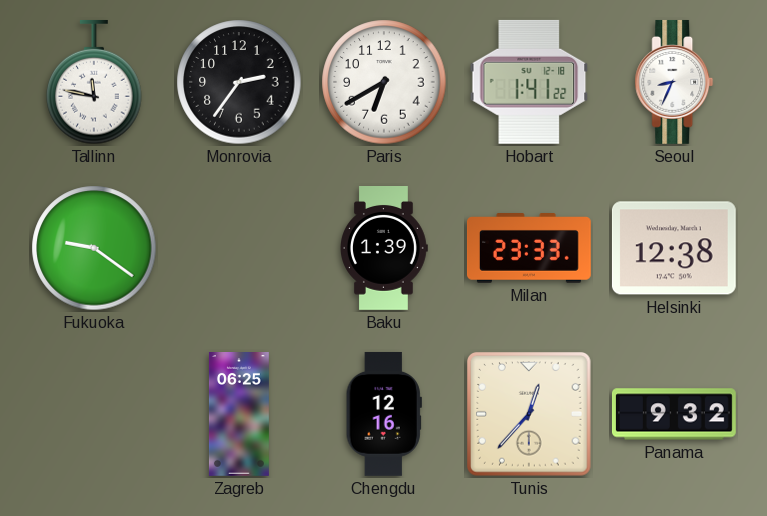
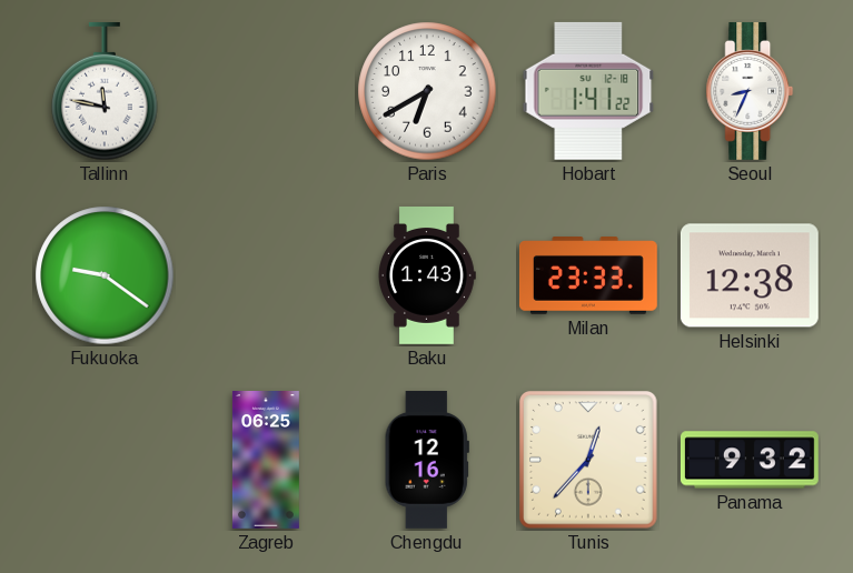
Monrovia: 2:36 -> none
Baku: 1:39 -> 1:43
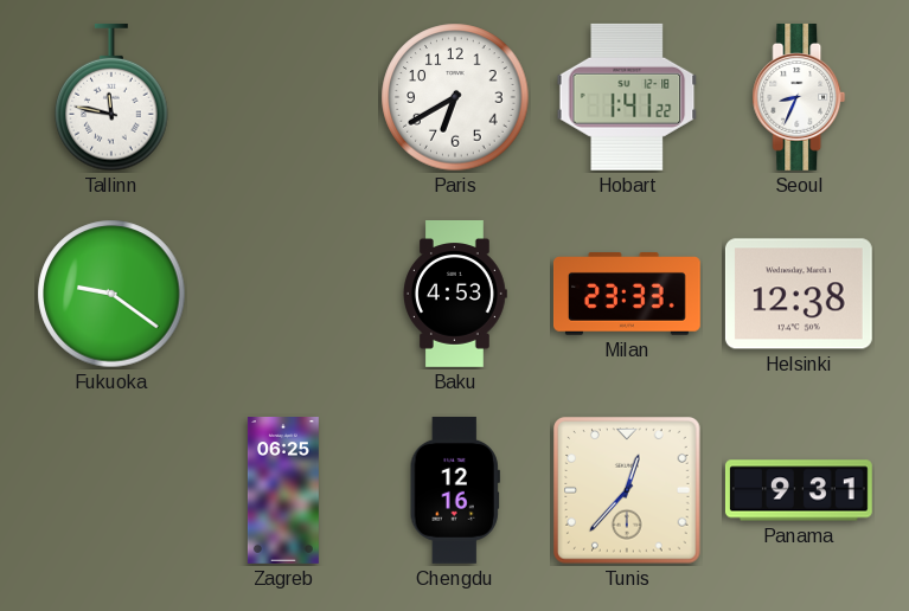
Baku: 1:43 -> 4:53
Panama: 9:32 -> 9:31
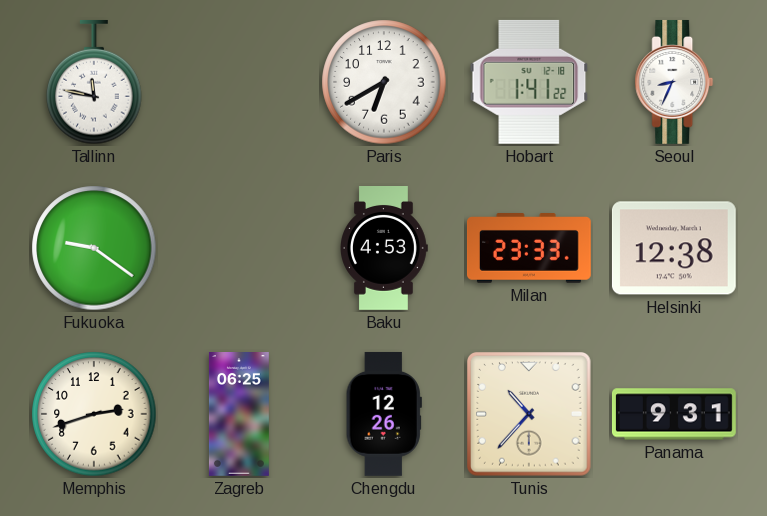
Memphis: none -> 2:42
Chengdu: 12:16 -> 12:26
Tunis: 12:37 -> 10:37
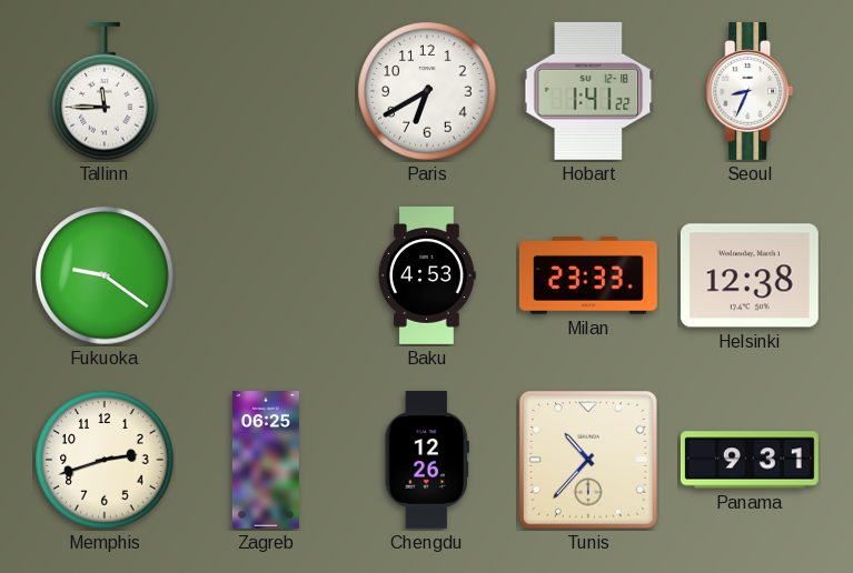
Tallinn: 11:47 -> 11:45
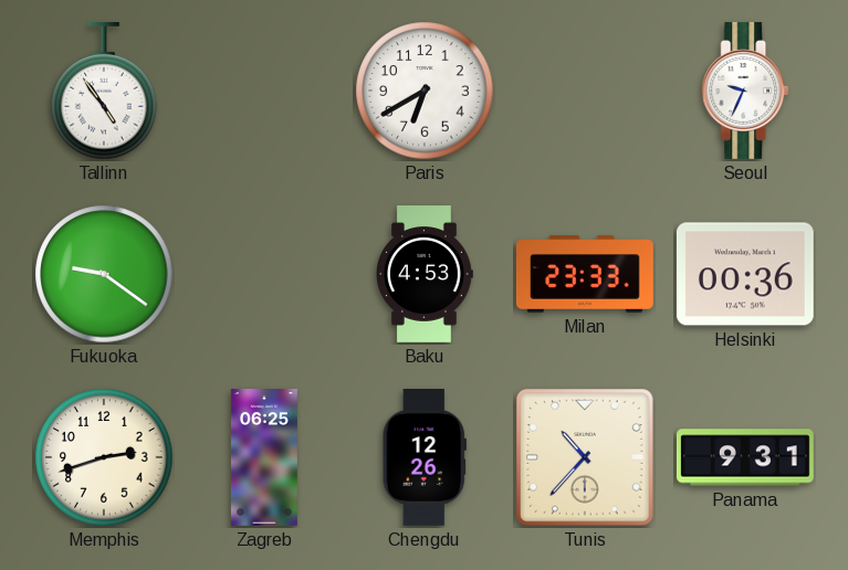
Tallinn: 11:45 -> 4:54
Hobart: 1:41 -> none
Seoul: 8:34 -> 9:34
Helsinki: 12:38 -> 00:36
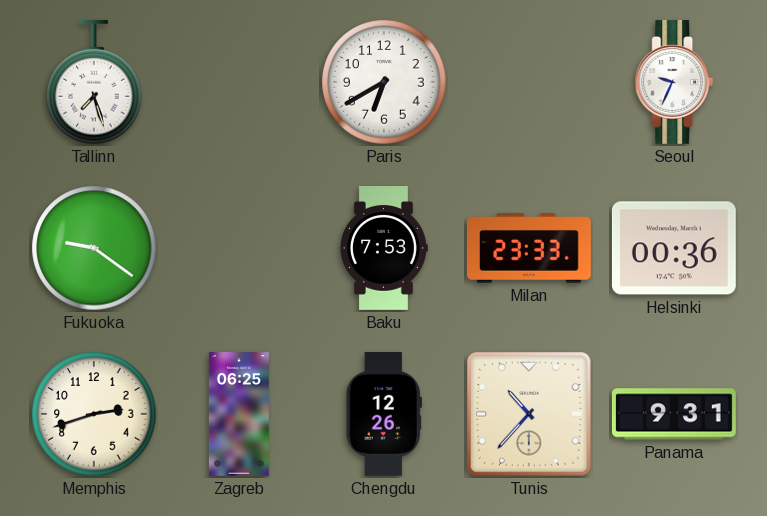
Tallinn: 4:54 -> 7:27
Baku: 4:53 -> 7:53
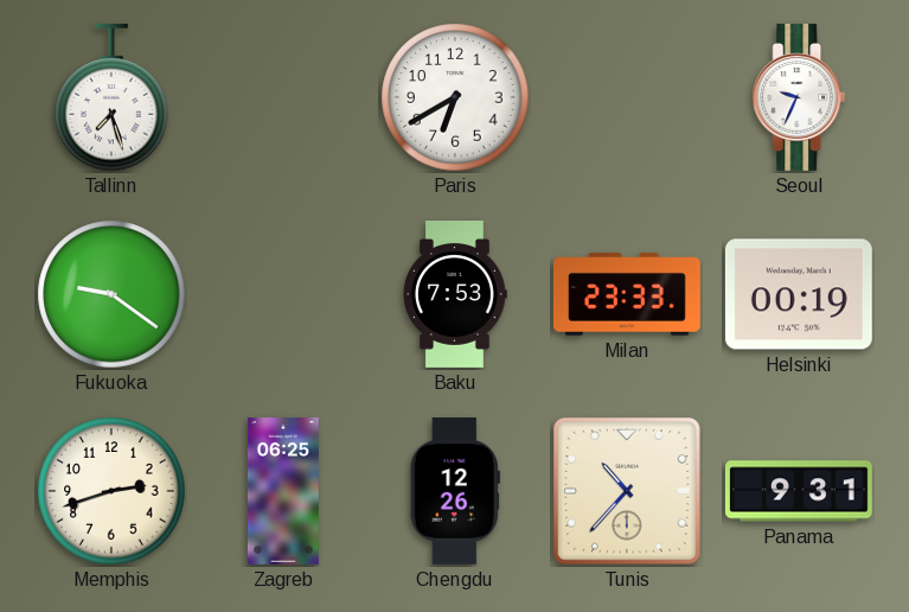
Helsinki: 00:36 -> 00:19
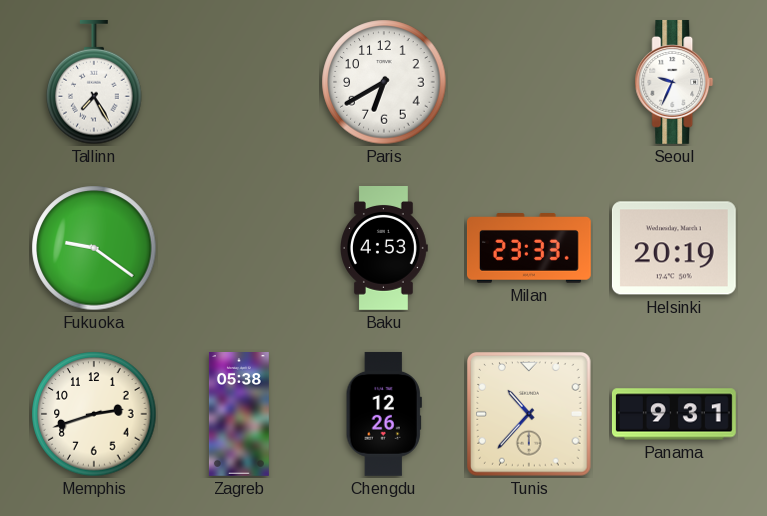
Tallinn: 7:27 -> 7:25
Baku: 7:53 -> 4:53
Helsinki: 00:19 -> 20:19
Zagreb: 06:25 -> 05:38
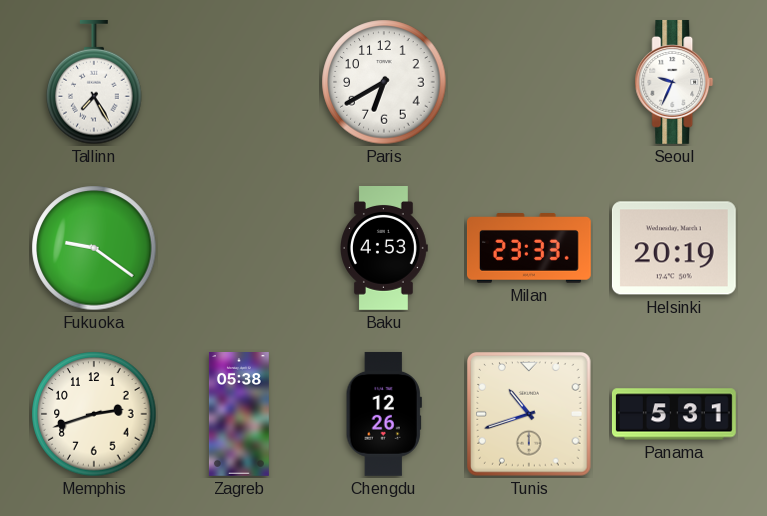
Tunis: 10:37 -> 10:42
Panama: 9:31 -> 5:31
